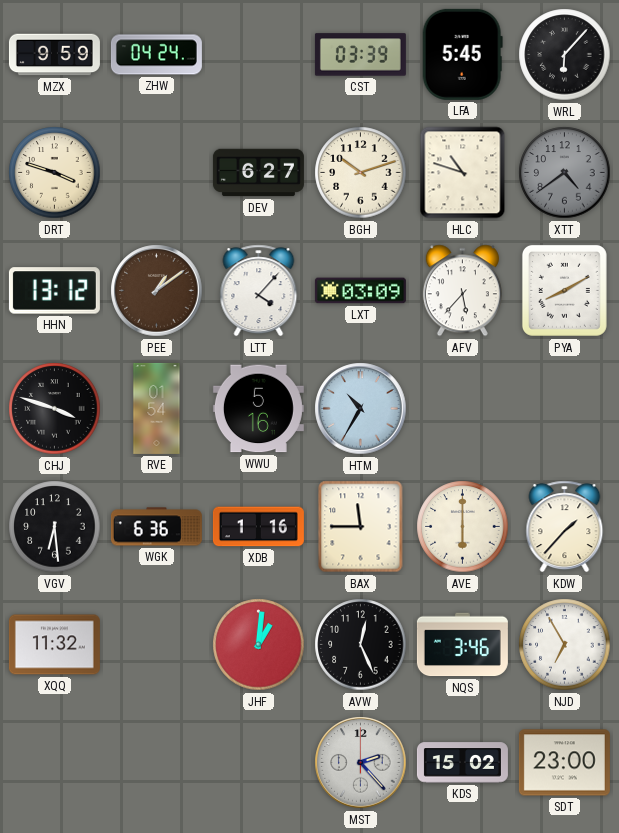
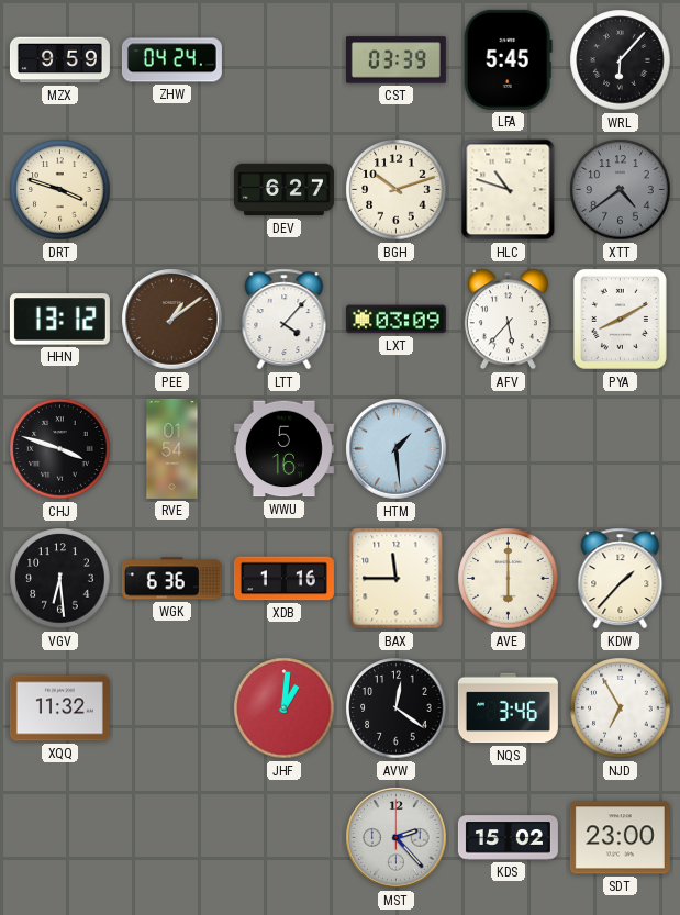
HTM: 10:35 -> 1:29
AVW: 12:26 -> 12:21
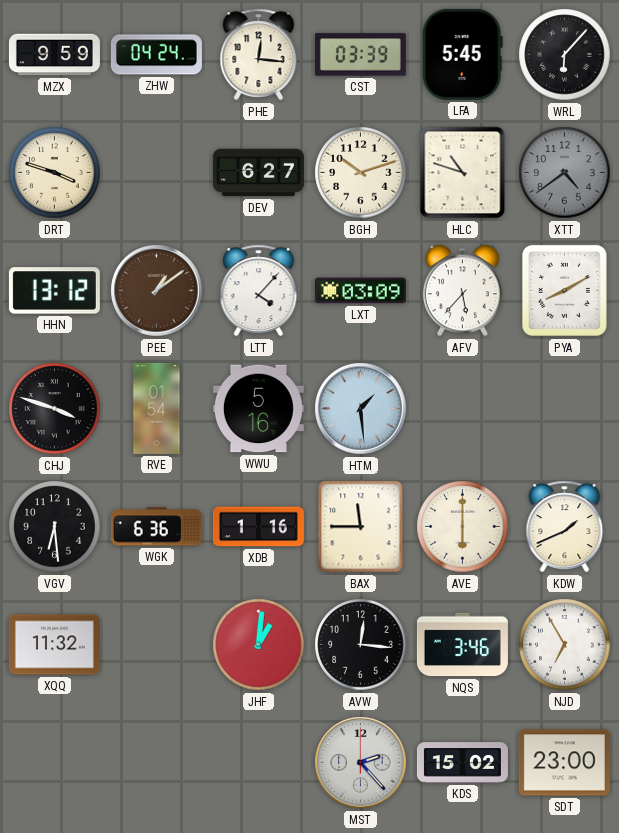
PHE: none -> 12:16
KDW: 1:37 -> 1:41
AVW: 12:21 -> 12:16
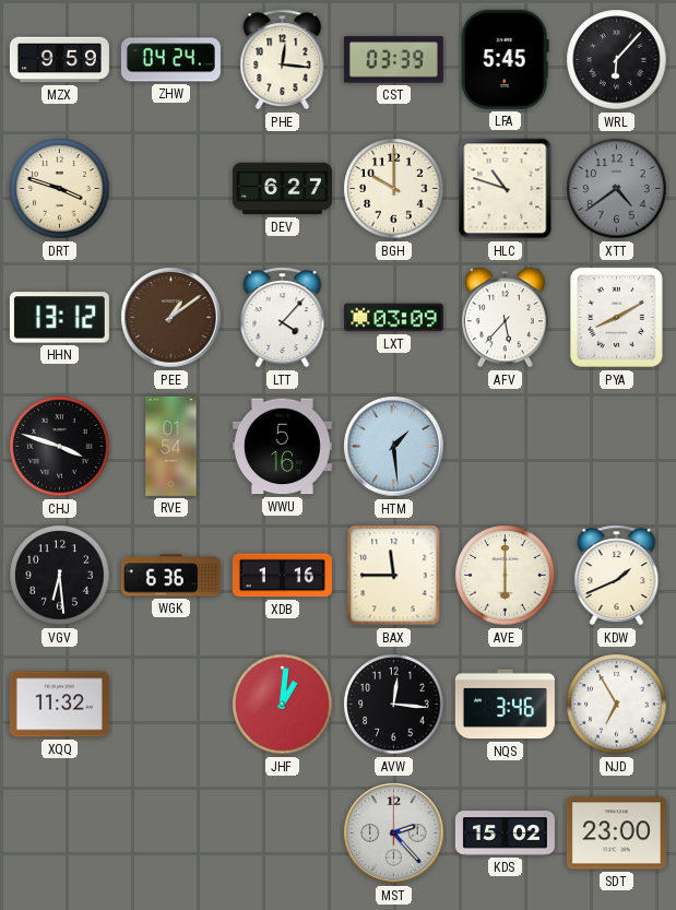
BGH: 10:12 -> 10:00
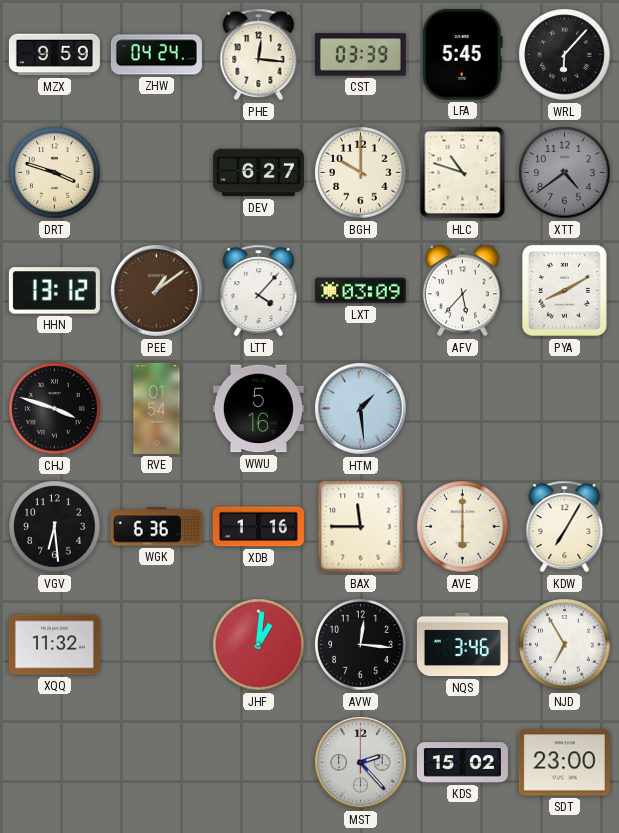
KDW: 1:41 -> 7:05
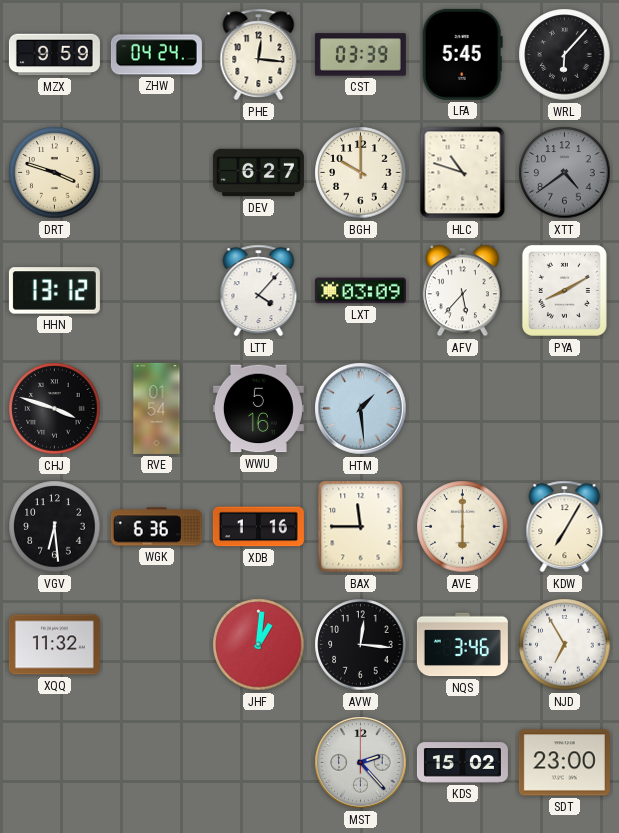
PEE: 1:09 -> none
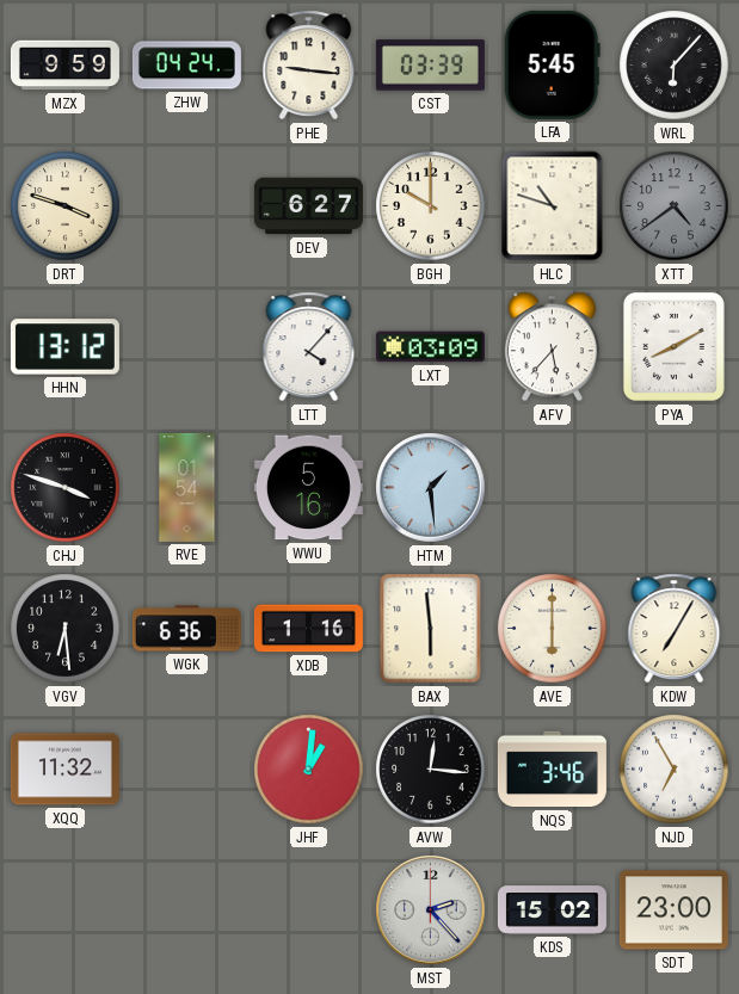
PHE: 12:16 -> 9:16
BAX: 11:45 -> 5:59
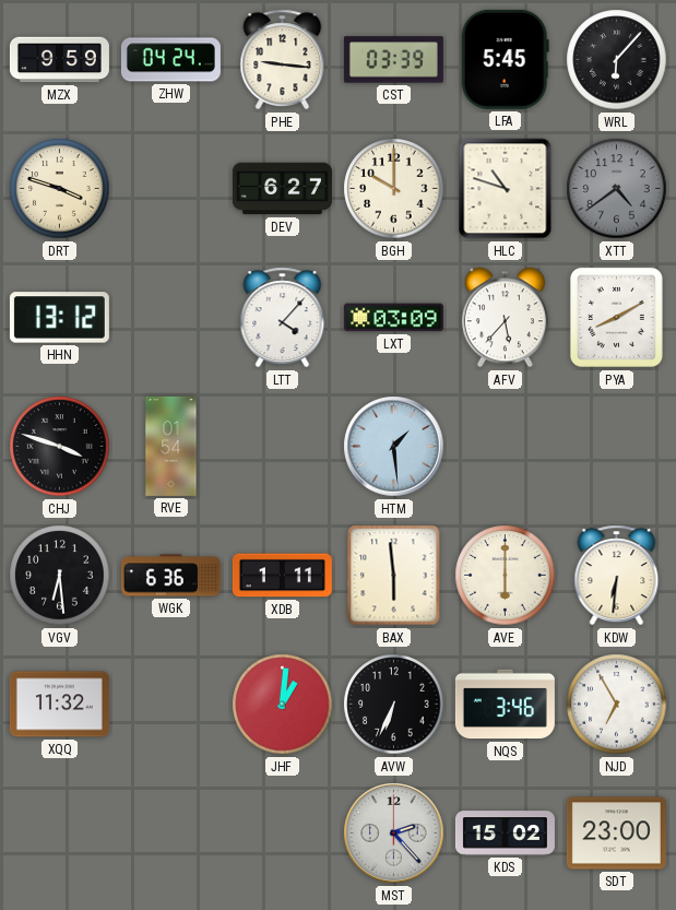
WWU: 5:16 -> none
XDB: 1:16 -> 1:11
KDW: 7:05 -> 6:31
AVW: 12:16 -> 6:34
